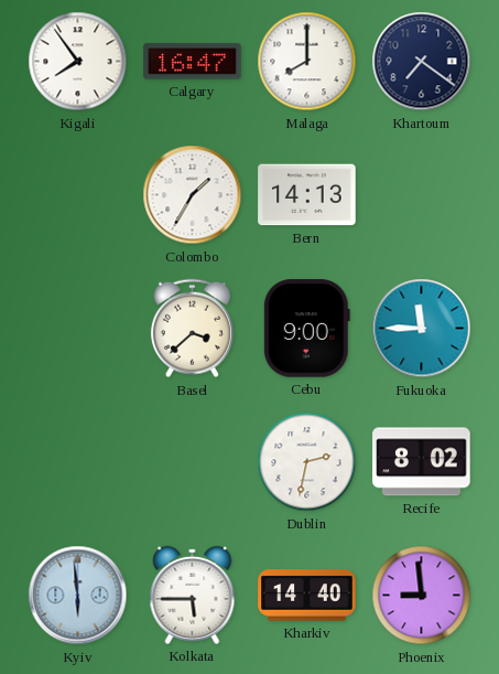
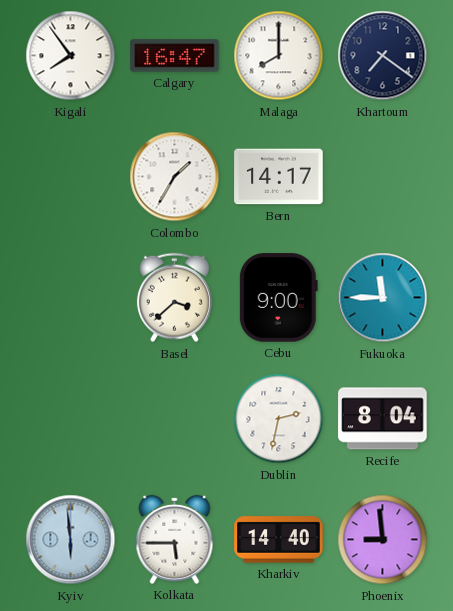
Bern: 14:13 -> 14:17
Recife: 8:02 -> 8:04
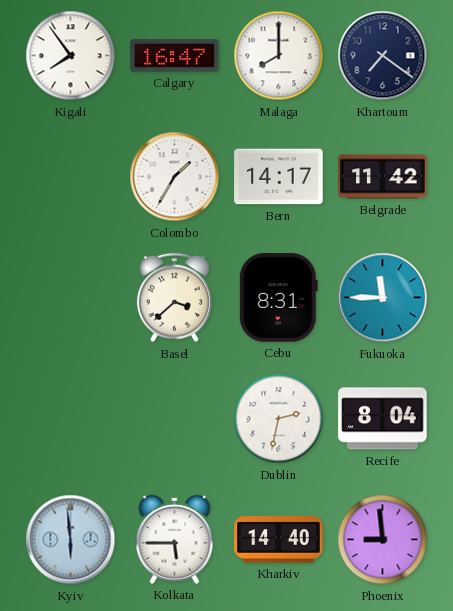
Belgrade: none -> 11:42
Cebu: 9:00 -> 8:31
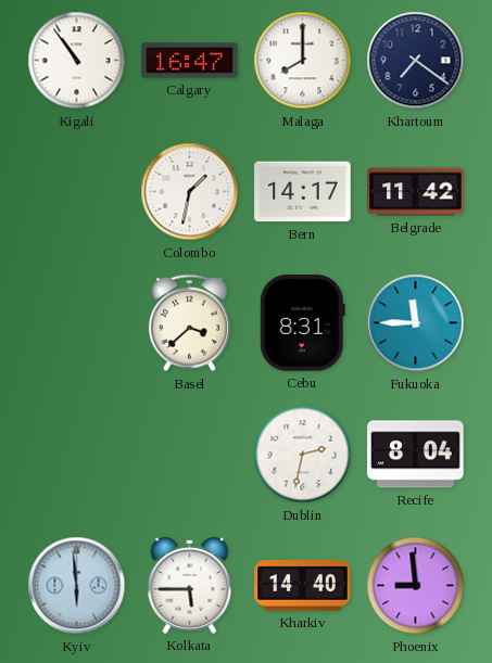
Kigali: 7:54 -> 10:54
Colombo: 1:35 -> 1:32
